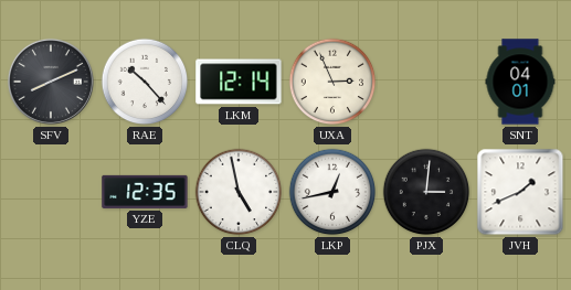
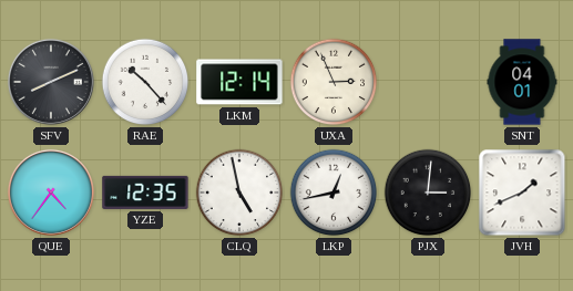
QUE: none -> 4:36
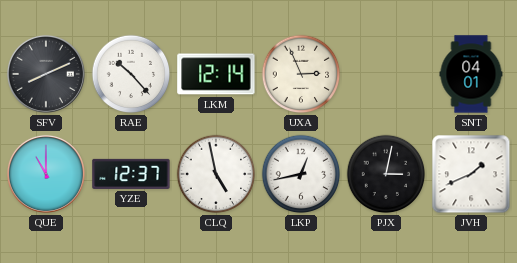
QUE: 4:36 -> 11:00
YZE: 12:35 -> 12:37
PJX: 3:01 -> 3:02
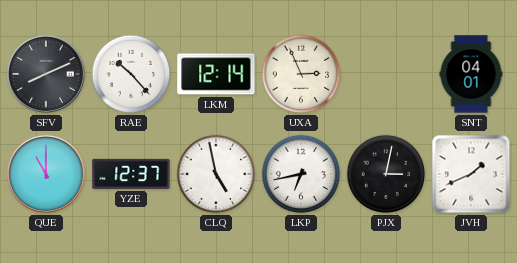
LKP: 12:43 -> 6:43
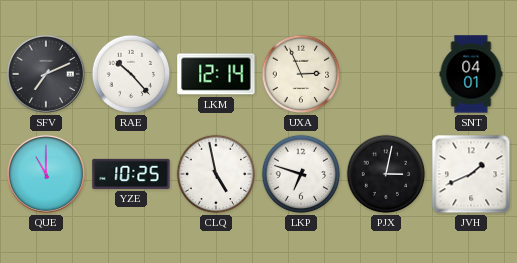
SFV: 8:11 -> 7:11
YZE: 12:37 -> 10:25
LKP: 6:43 -> 6:48
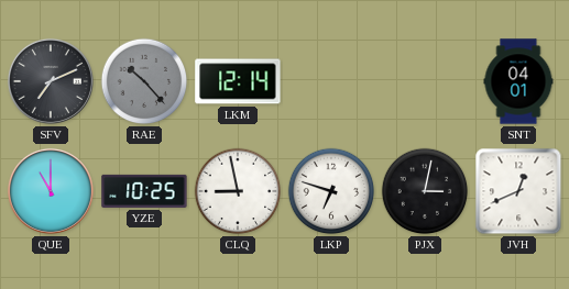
RAE dial: white -> grey
UXA: 2:56 -> none
CLQ: 4:58 -> 8:58
JVH: 1:41 -> 12:41
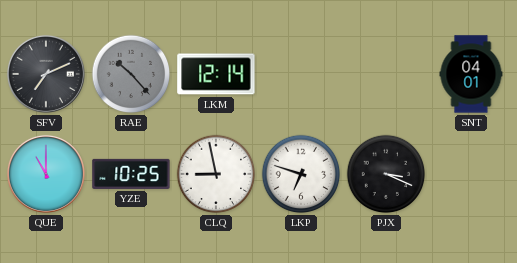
PJX: 3:02 -> 3:19
JVH: 12:41 -> none
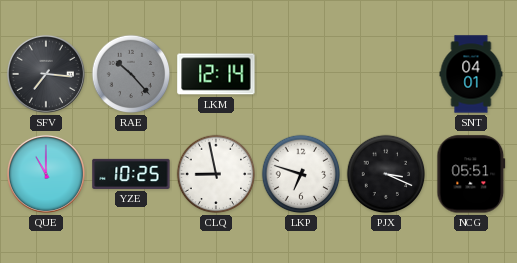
SFV: 7:11 -> 7:16
NCG: none -> 05:51
